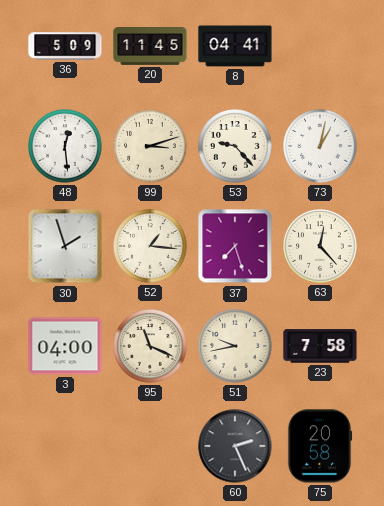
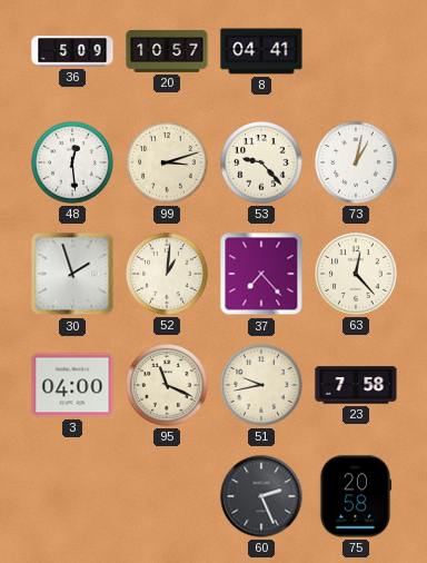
20: 11:45 -> 10:57
52: 1:16 -> 1:01
37: 7:27 -> 7:23
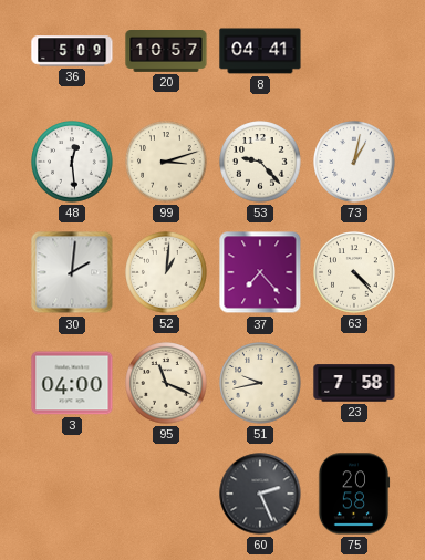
30: 1:57 -> 2:01
63: 12:23 -> 4:23
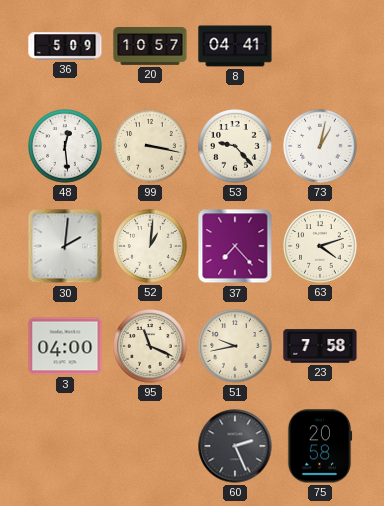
99: 3:12 -> 3:17
63: 4:23 -> 4:12
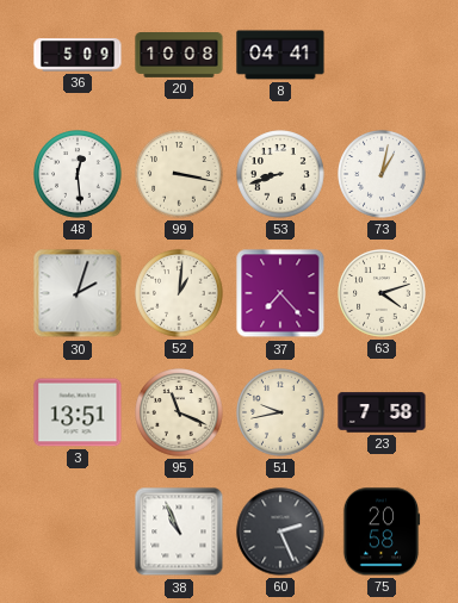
20: 10:57 -> 10:08
53: 9:23 -> 8:42
30: 2:01 -> 2:03
3: 04:00 -> 13:51
38: none -> 10:56
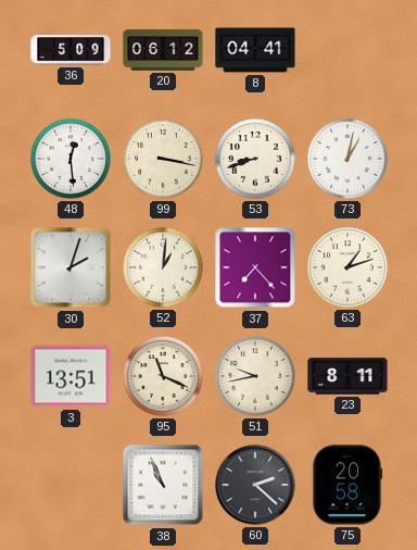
20: 10:08 -> 06:12
63: 4:12 -> 1:12
23: 7:58 -> 8:11
60: 2:26 -> 2:22
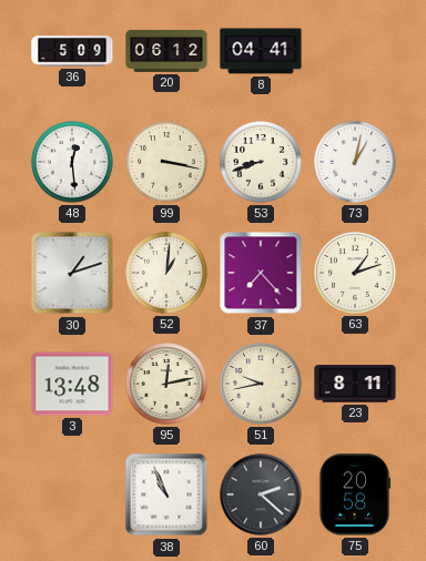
30: 2:03 -> 1:12
3: 13:51 -> 13:48
95: 11:19 -> 12:13
